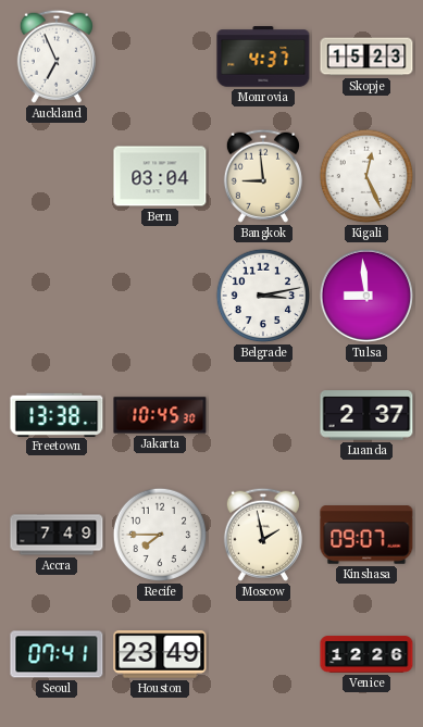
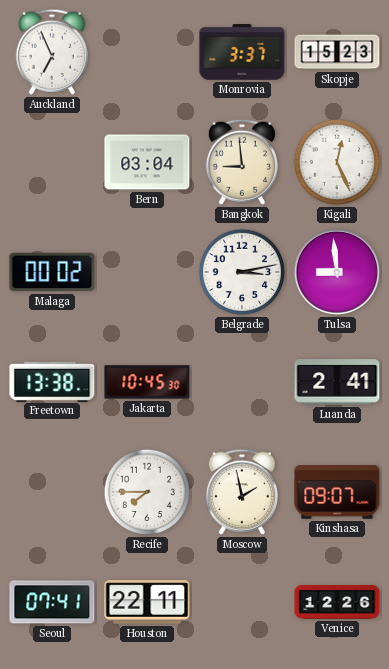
Monrovia: 4:37 -> 3:37
Malaga: none -> 00:02
Luanda: 2:37 -> 2:41
Accra: 7:49 -> none
Houston: 23:49 -> 22:11
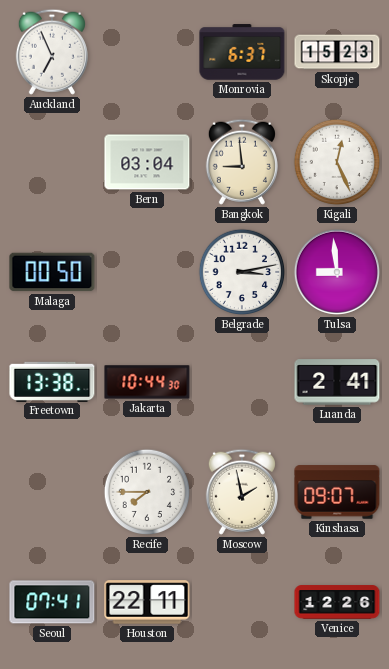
Monrovia: 3:37 -> 6:37
Malaga: 00:02 -> 00:50
Jakarta: 10:45 -> 10:44
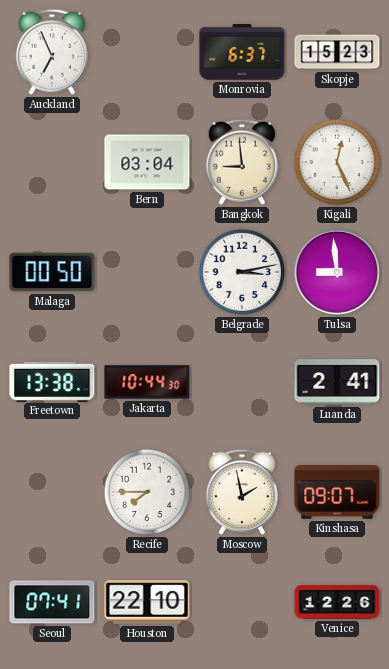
Houston: 22:11 -> 22:10
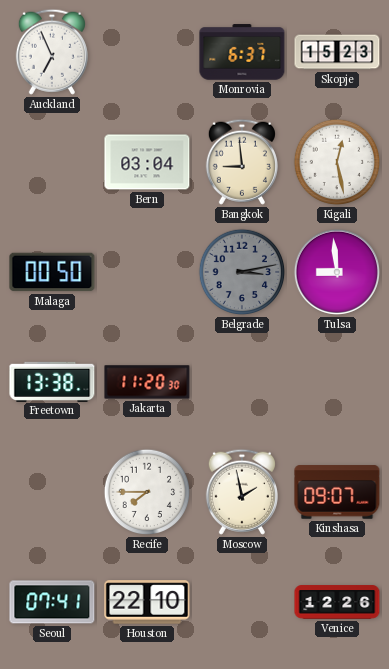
Kigali: 12:26 -> 12:28
Belgrade dial: white -> grey
Jakarta: 10:44 -> 11:20
Luanda: 2:41 -> none
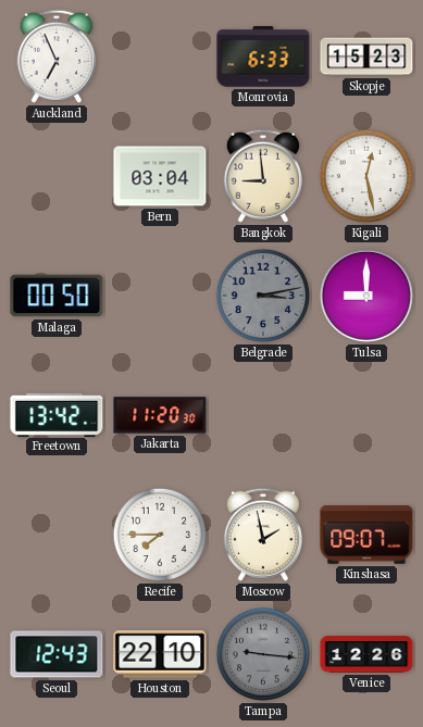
Monrovia: 6:37 -> 6:33
Tulsa: 8:59 -> 9:00
Freetown: 13:38 -> 13:42
Seoul: 07:41 -> 12:43
Tampa: none -> 9:16
